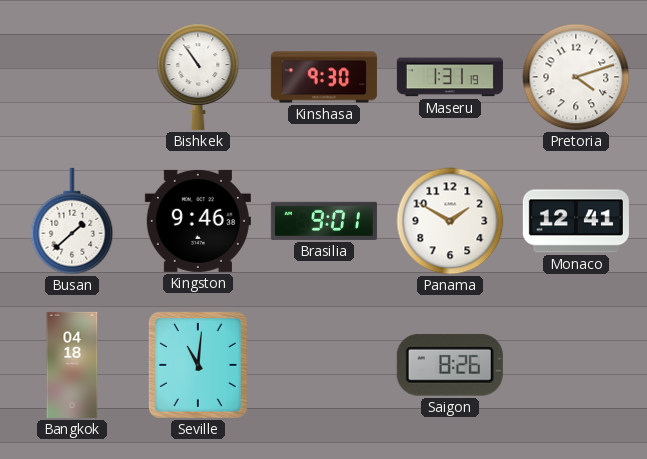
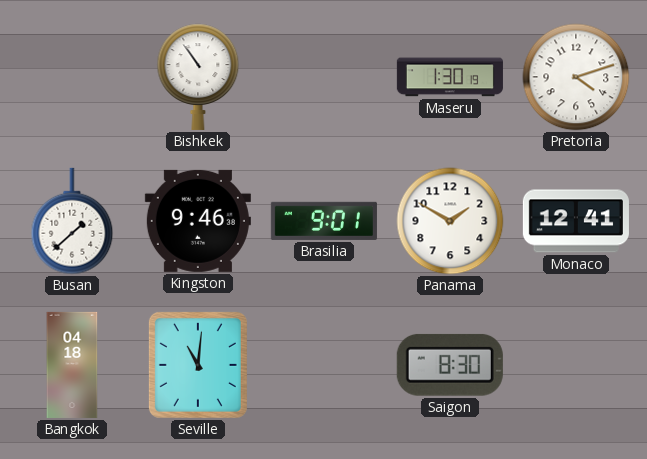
Kinshasa: 9:30 -> none
Maseru: 1:31 -> 1:30
Saigon: 8:26 -> 8:30
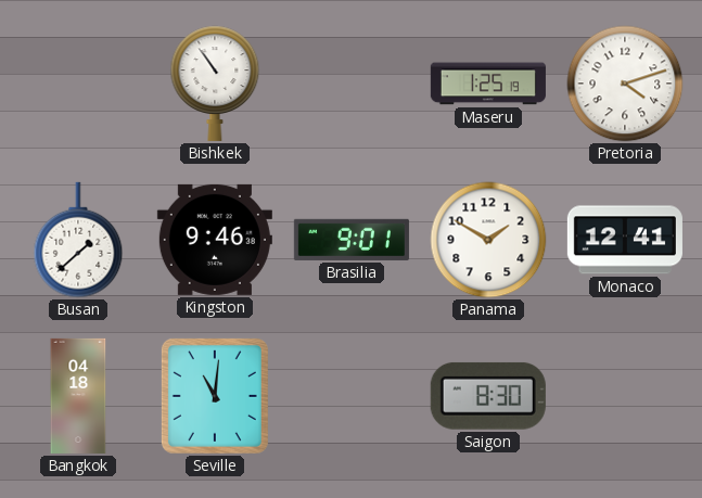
Maseru: 1:30 -> 1:25
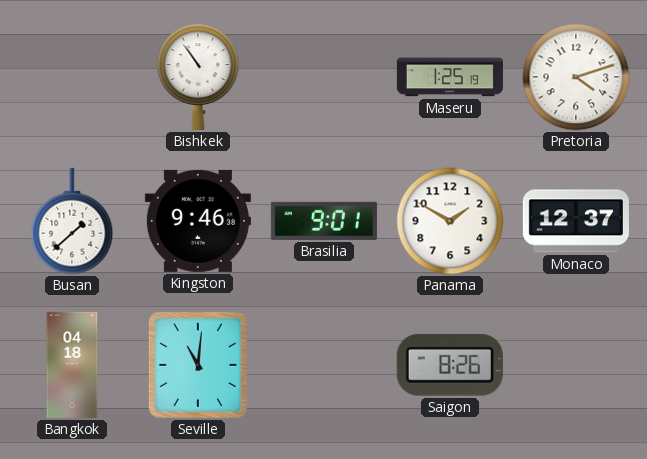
Monaco: 12:41 -> 12:37
Saigon: 8:30 -> 8:26
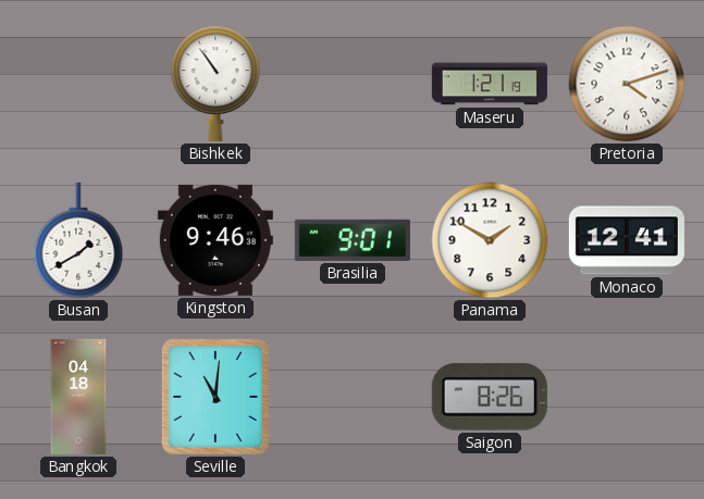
Maseru: 1:25 -> 1:21
Busan: 1:38 -> 1:40
Monaco: 12:37 -> 12:41
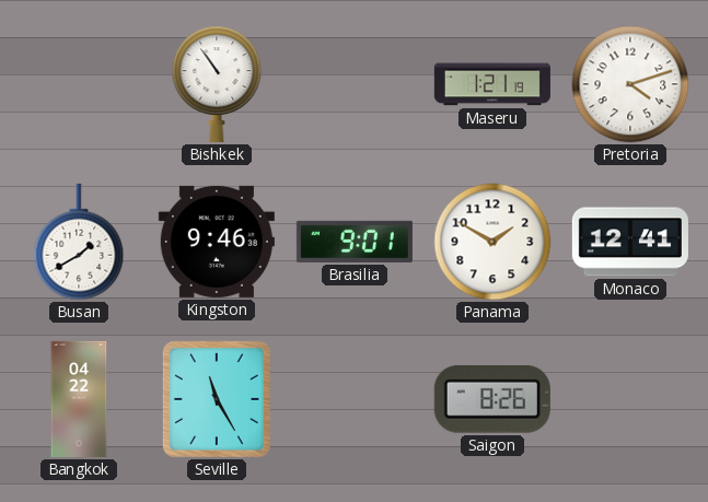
Bangkok: 04:18 -> 04:22
Seville: 11:01 -> 11:25
